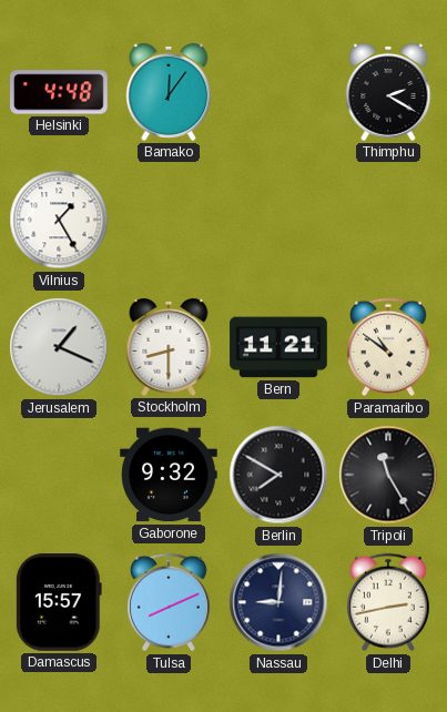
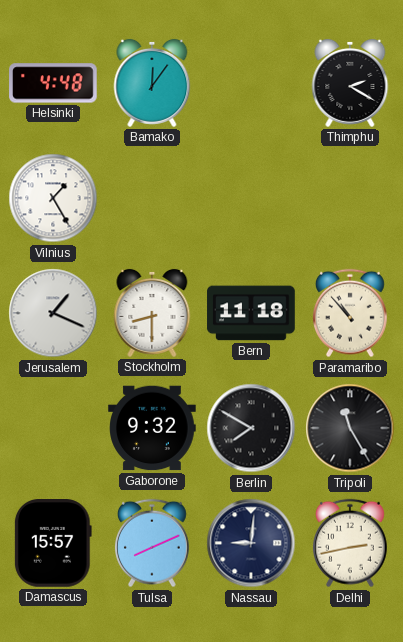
Bern: 11:21 -> 11:18
Paramaribo: 10:51 -> 10:53
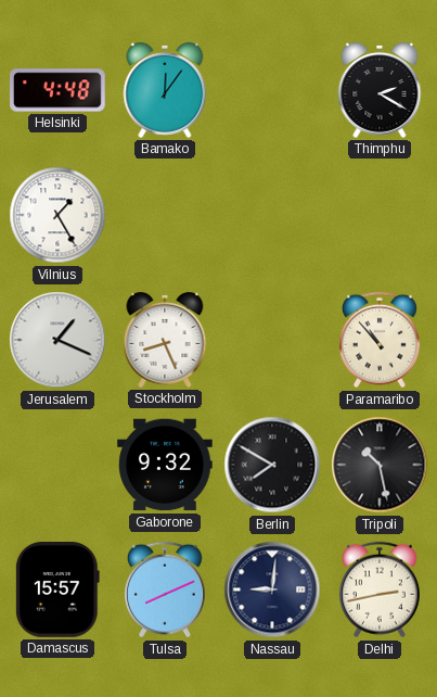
Stockholm: 8:30 -> 8:26
Bern: 11:18 -> none
Tripoli: 11:25 -> 10:28
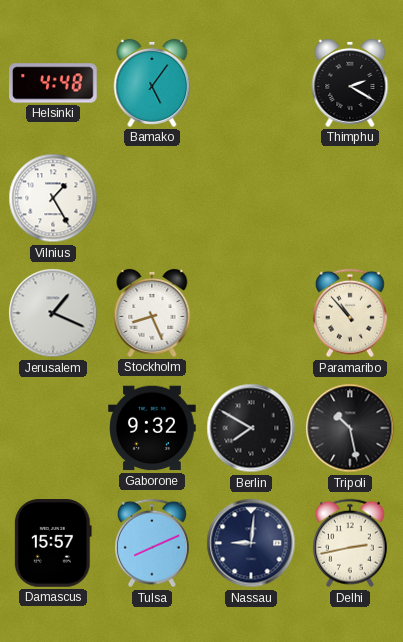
Bamako: 12:06 -> 5:06
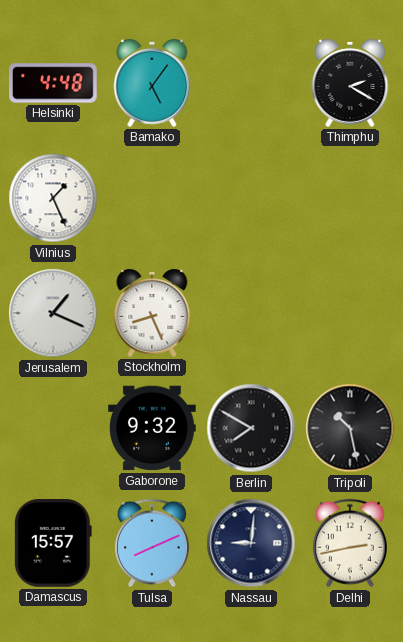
Vilnius: 1:25 -> 1:26
Paramaribo: 10:53 -> none
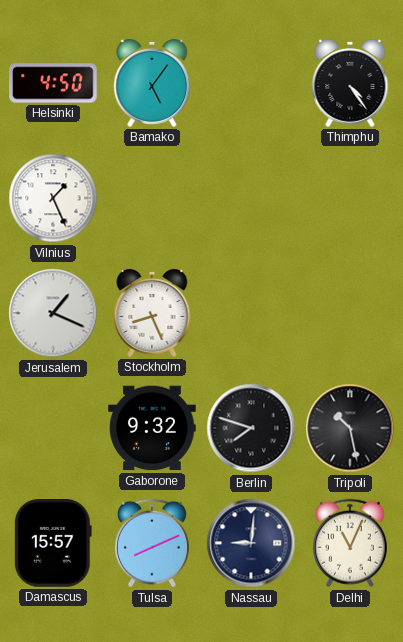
Helsinki: 4:48 -> 4:50
Thimphu: 2:20 -> 4:24
Berlin: 7:50 -> 7:48
Delhi: 2:43 -> 11:04
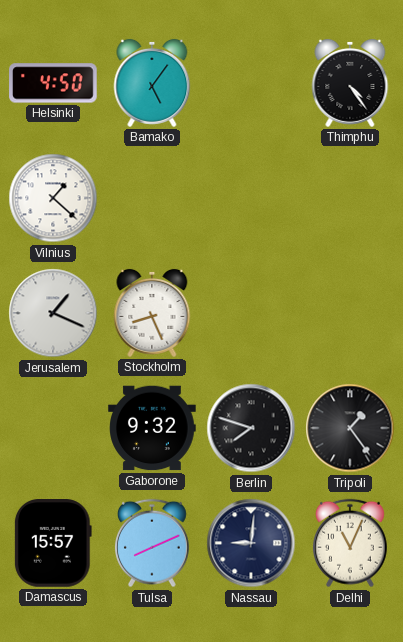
Vilnius: 1:26 -> 1:22
Tripoli: 10:28 -> 1:24
